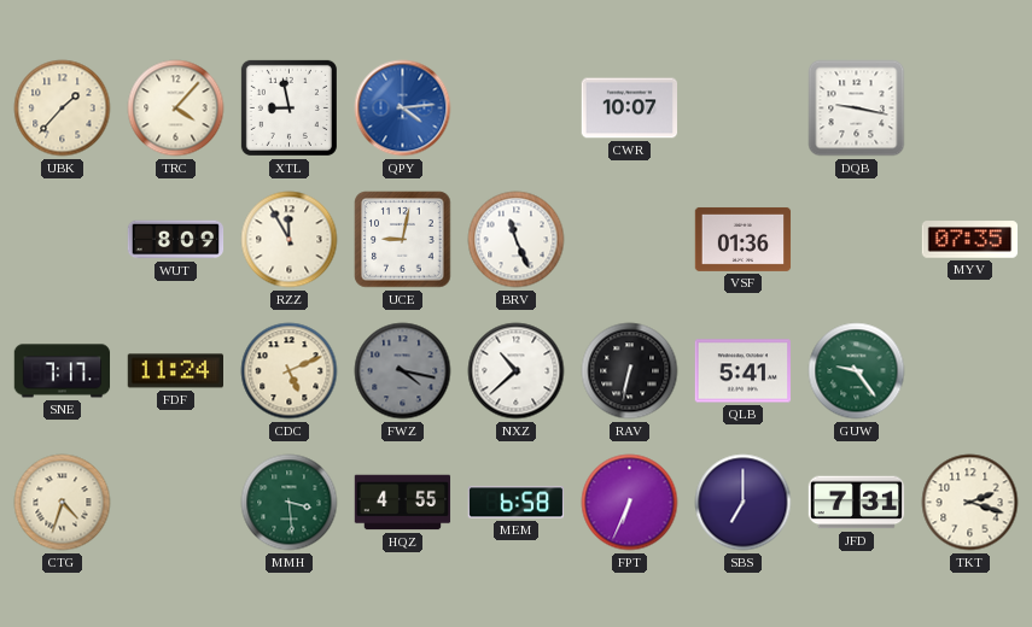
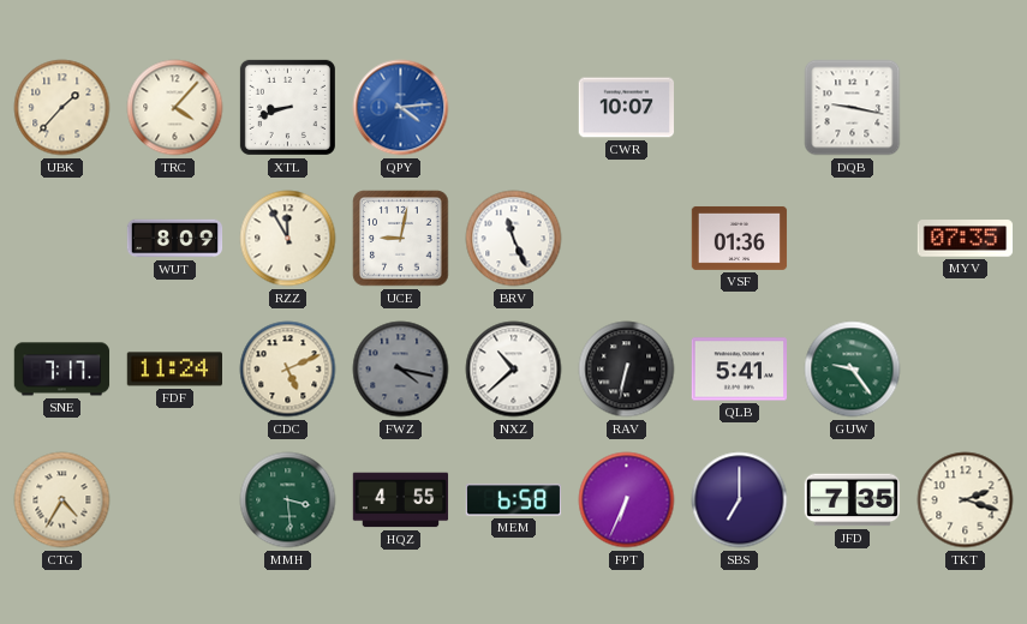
XTL: 8:58 -> 8:42
CTG: 4:33 -> 4:35
JFD: 7:31 -> 7:35
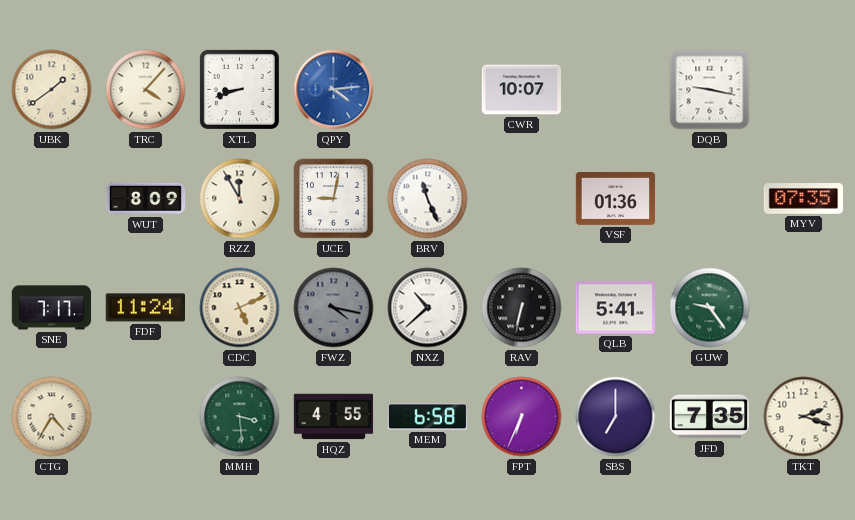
UBK: 1:37 -> 1:39
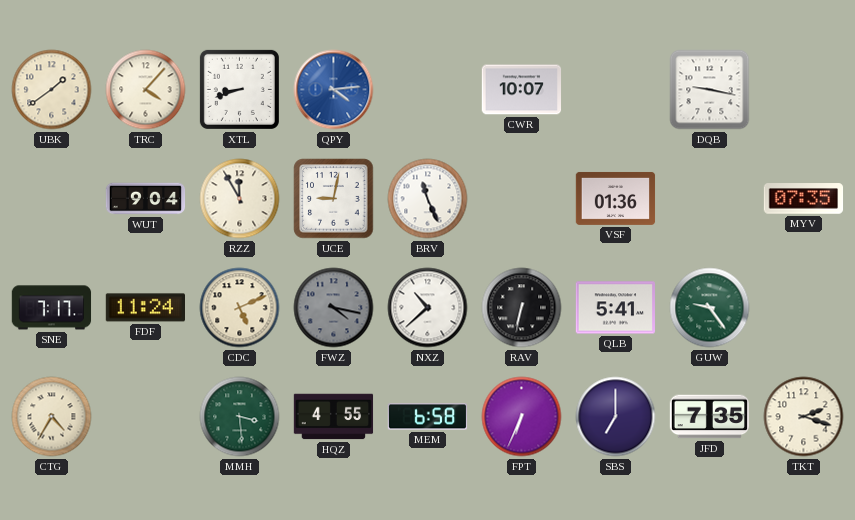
WUT: 8:09 -> 9:04
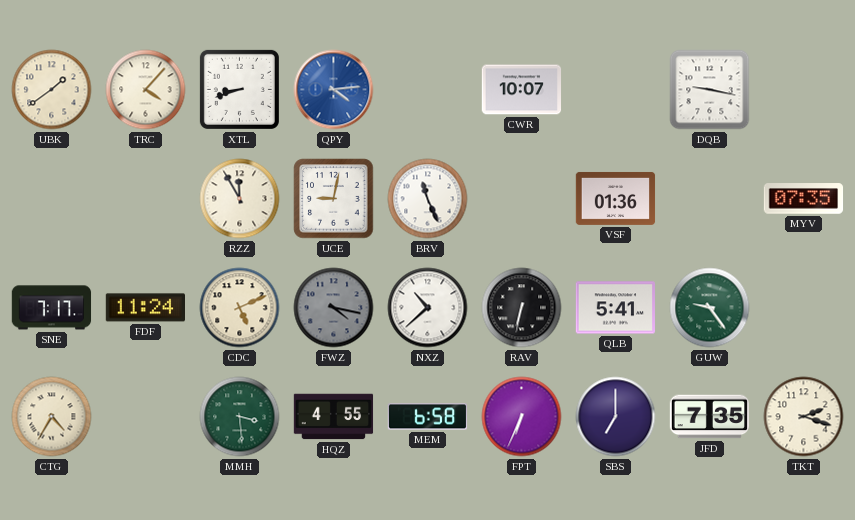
WUT: 9:04 -> none
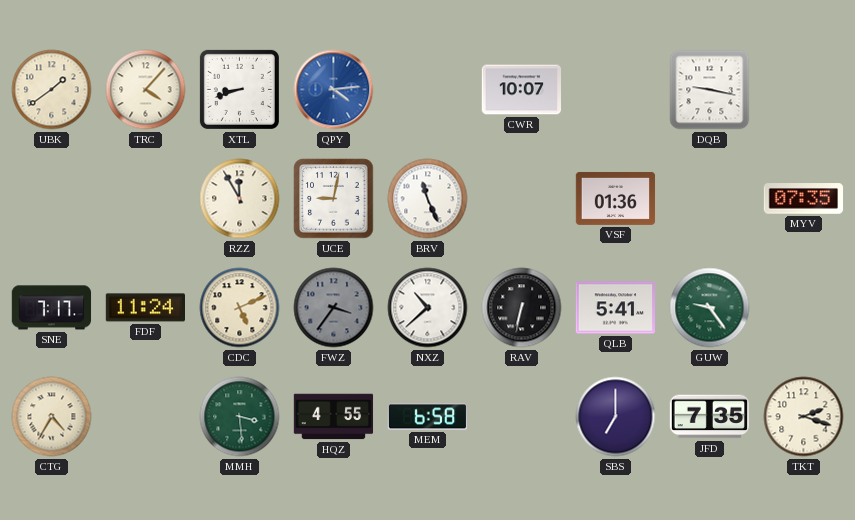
FWZ: 4:17 -> 3:36
FPT: 6:34 -> none
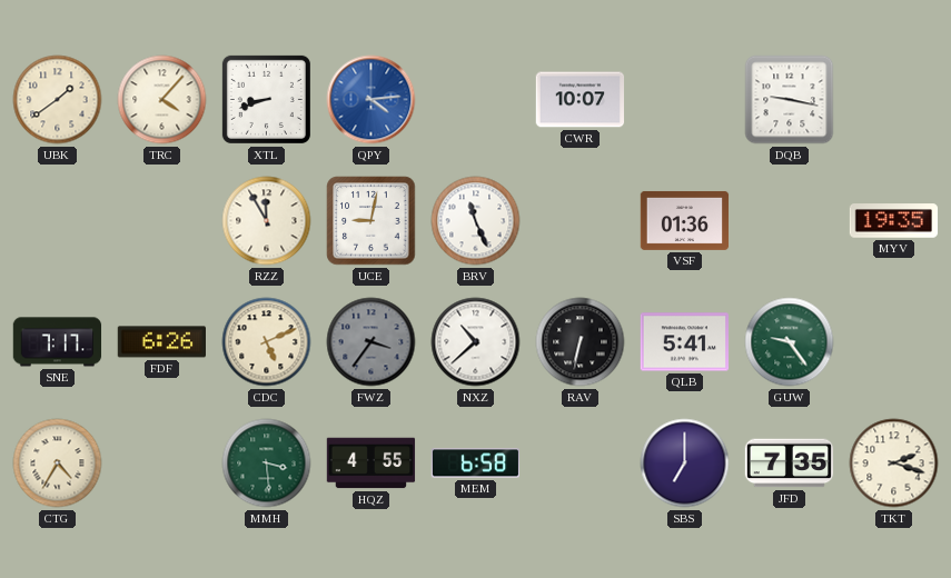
MYV: 07:35 -> 19:35
FDF: 11:24 -> 6:26
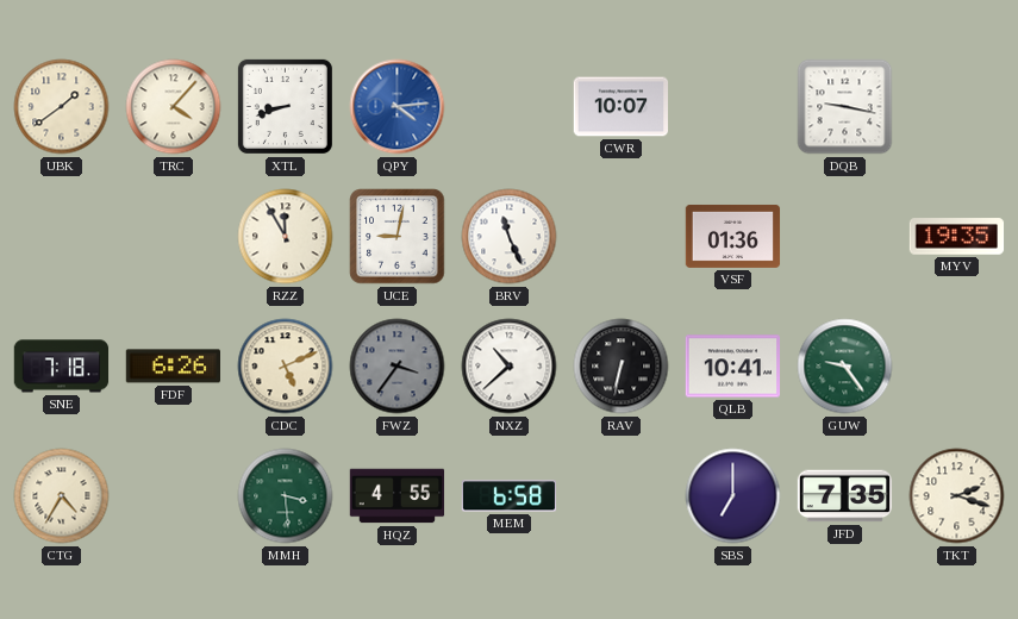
SNE: 7:17 -> 7:18
QLB: 5:41 -> 10:41
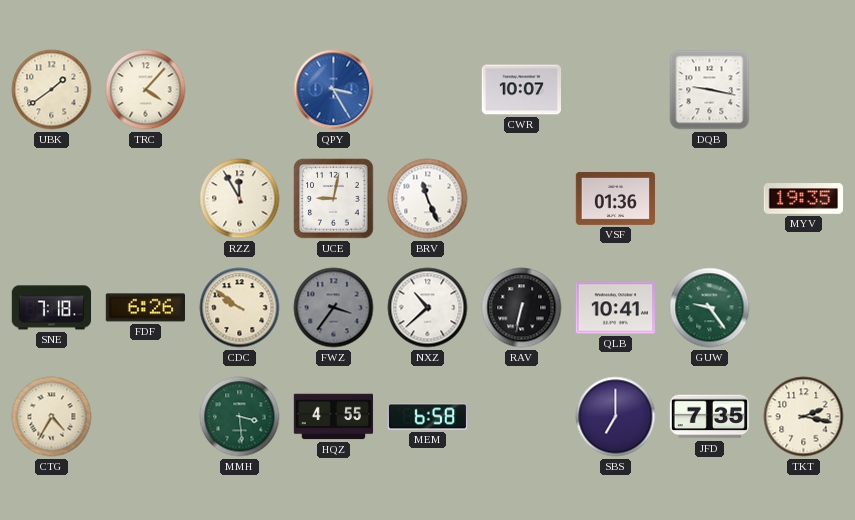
XTL: 8:42 -> none
QPY: 4:14 -> 3:25
CDC: 5:11 -> 9:51
TKT: 2:18 -> 2:17
